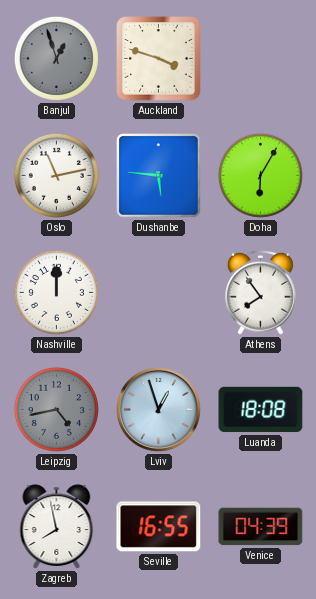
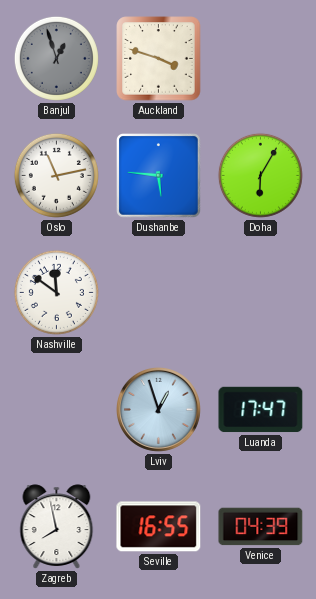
Nashville: 12:00 -> 11:51
Athens: 7:54 -> none
Leipzig: 4:43 -> none
Luanda: 18:08 -> 17:47
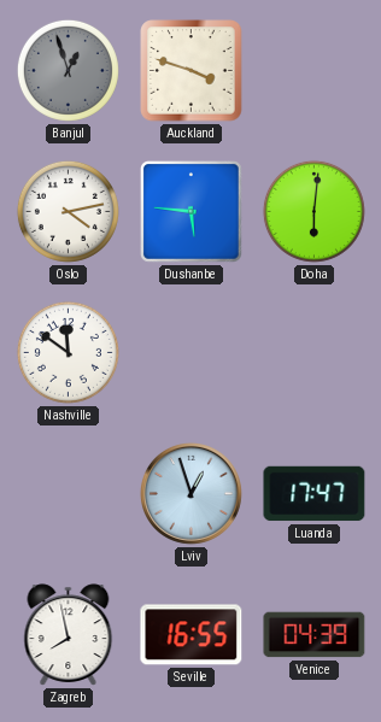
Oslo: 11:13 -> 4:13
Doha: 6:05 -> 6:01
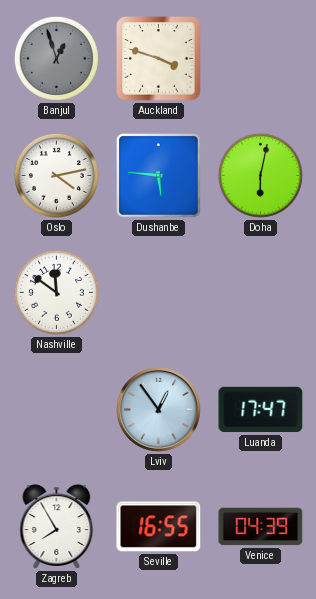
Doha: 6:01 -> 6:02
Lviv: 12:57 -> 12:54
Zagreb: 7:58 -> 7:55
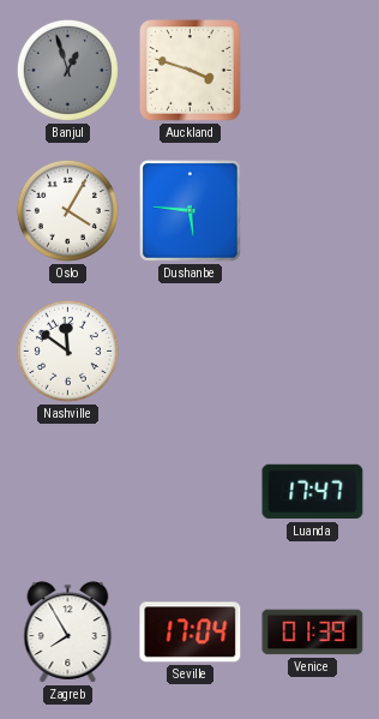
Oslo: 4:13 -> 4:05
Doha: 6:02 -> none
Lviv: 12:54 -> none
Seville: 16:55 -> 17:04
Venice: 04:39 -> 01:39
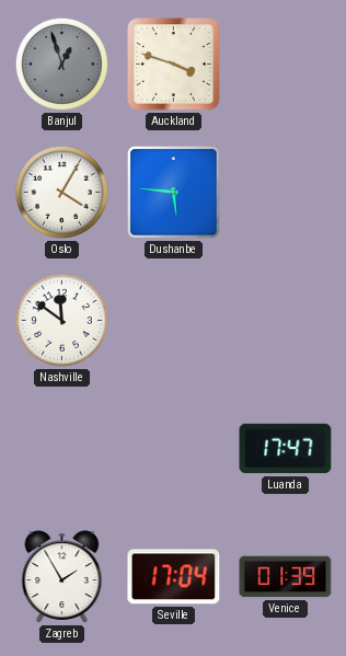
Zagreb: 7:55 -> 1:55
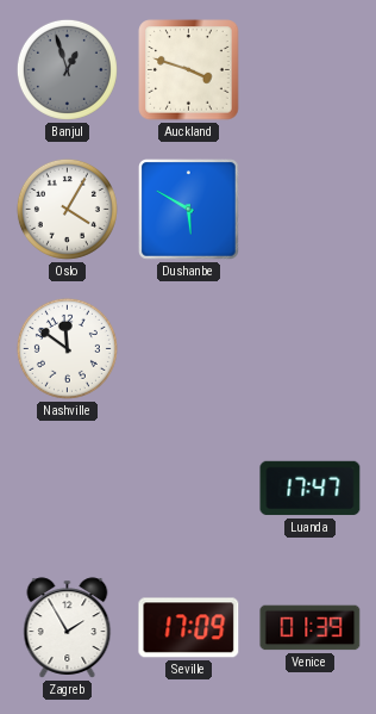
Dushanbe: 5:46 -> 5:50
Seville: 17:04 -> 17:09
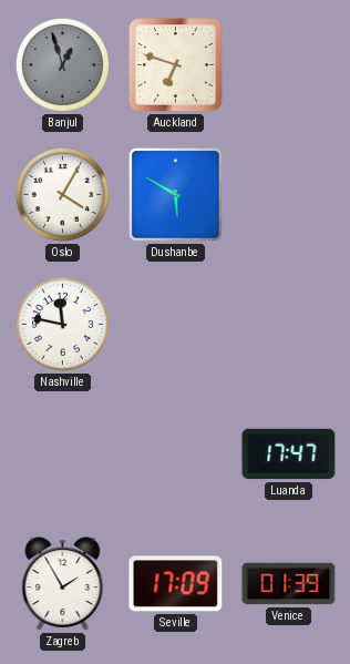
Auckland: 3:48 -> 6:48
Nashville: 11:51 -> 11:47
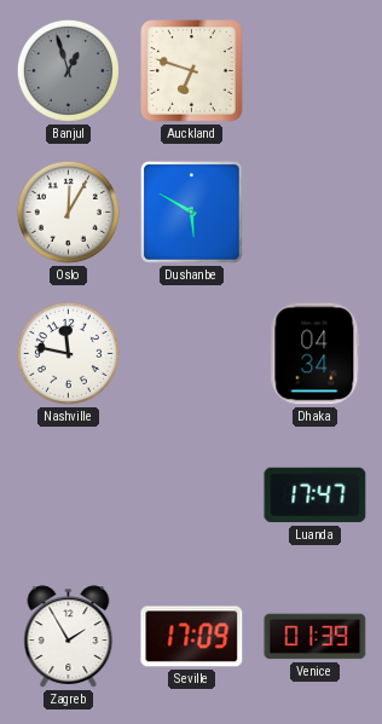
Oslo: 4:05 -> 12:05
Dhaka: none -> 04:34
